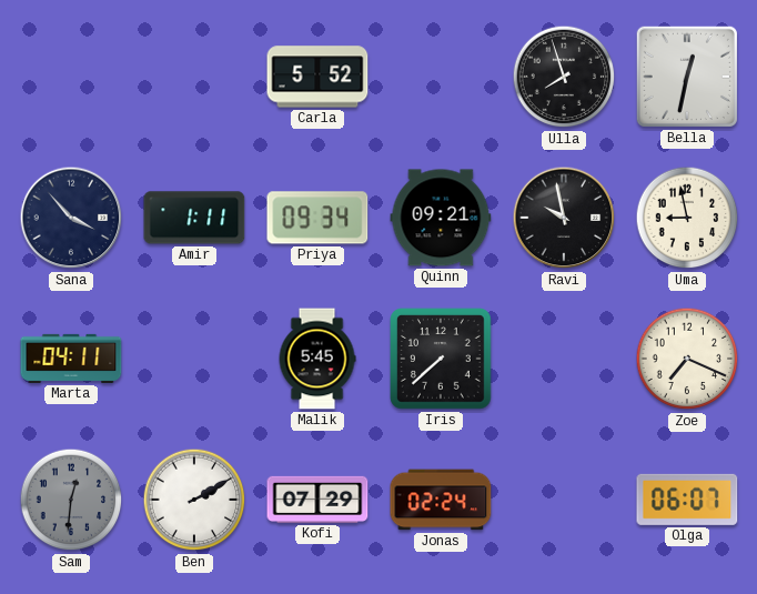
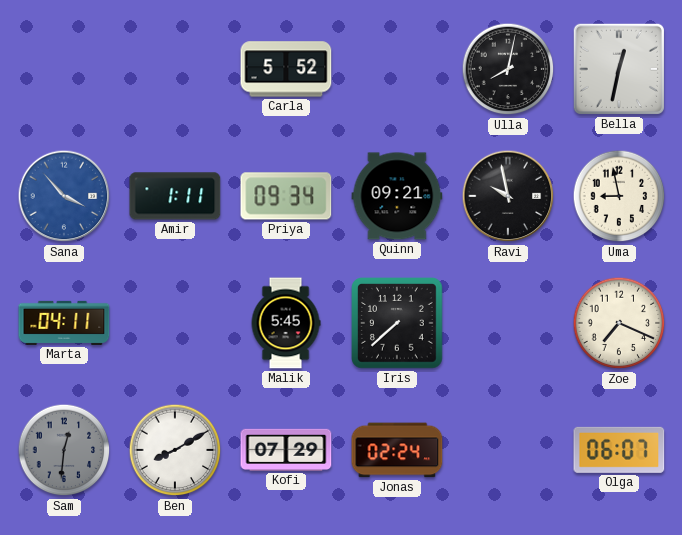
Ulla: 7:57 -> 8:02
Sana dial: navy -> blue
Ben: 2:10 -> 8:10
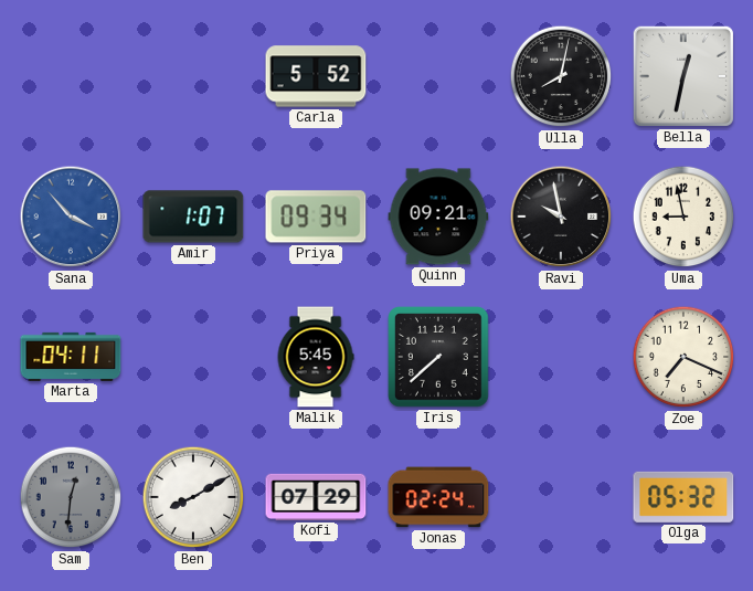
Amir: 1:11 -> 1:07
Olga: 06:07 -> 05:32
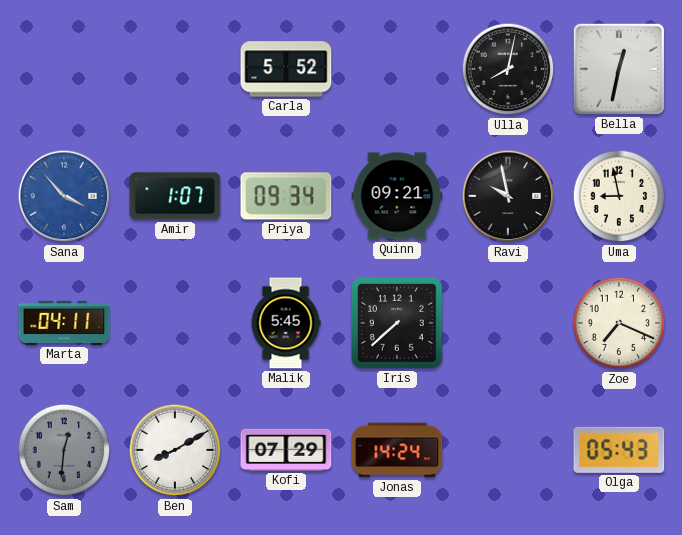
Jonas: 02:24 -> 14:24
Olga: 05:32 -> 05:43
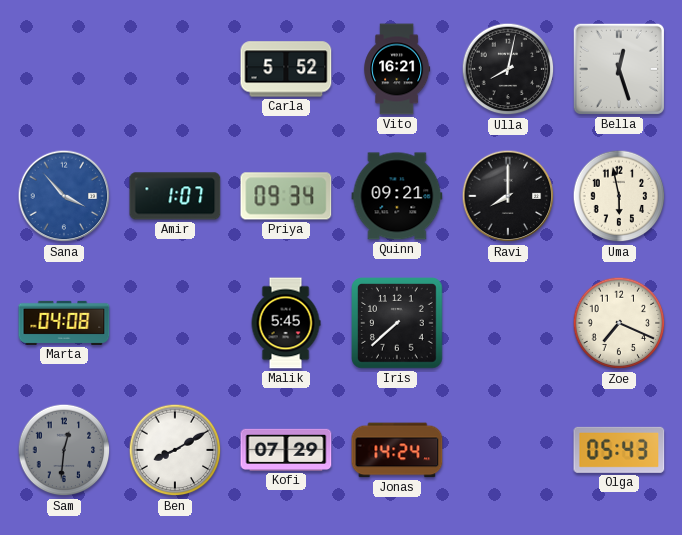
Vito: none -> 16:21
Bella: 12:32 -> 12:27
Ravi: 9:58 -> 8:00
Uma: 8:58 -> 5:58
Marta: 04:11 -> 04:08
